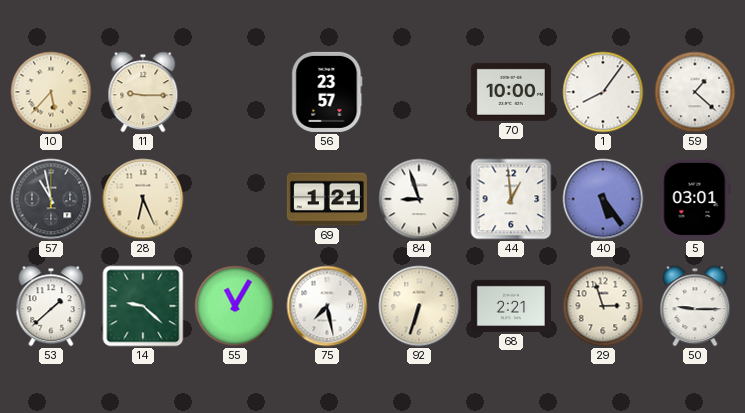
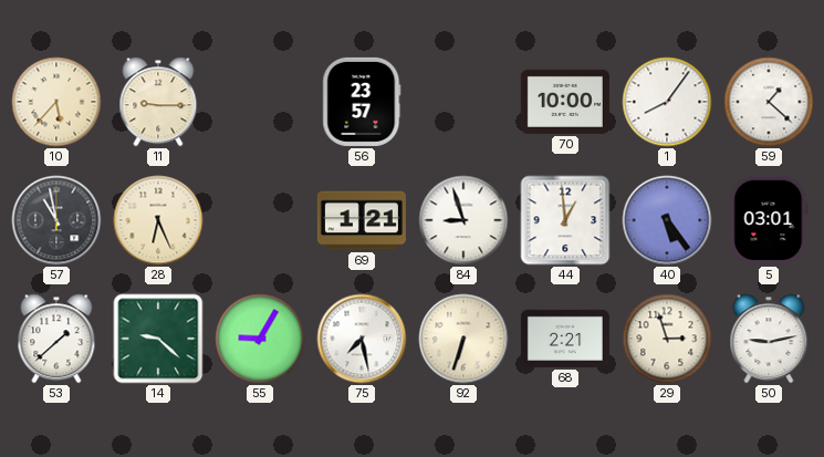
55: 11:05 -> 9:05
50: 9:15 -> 9:13
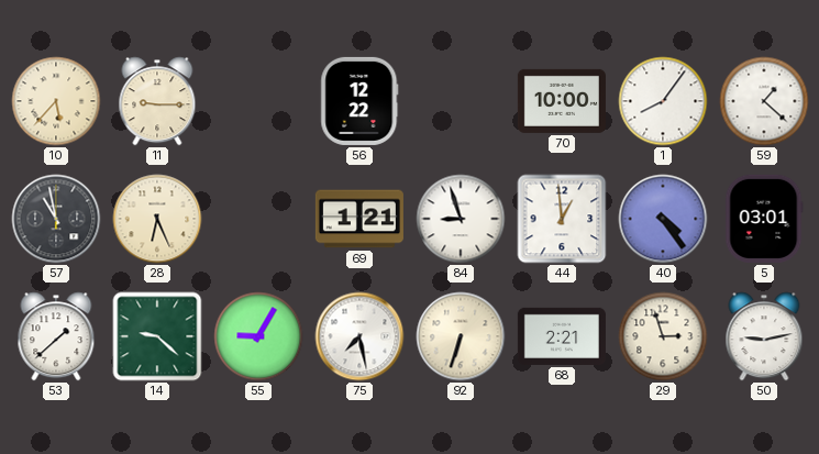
56: 23:57 -> 12:22
40: 5:24 -> 4:24
